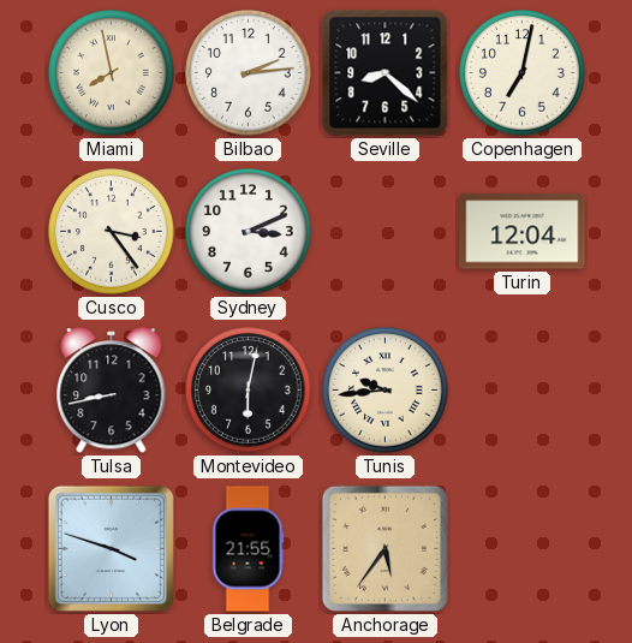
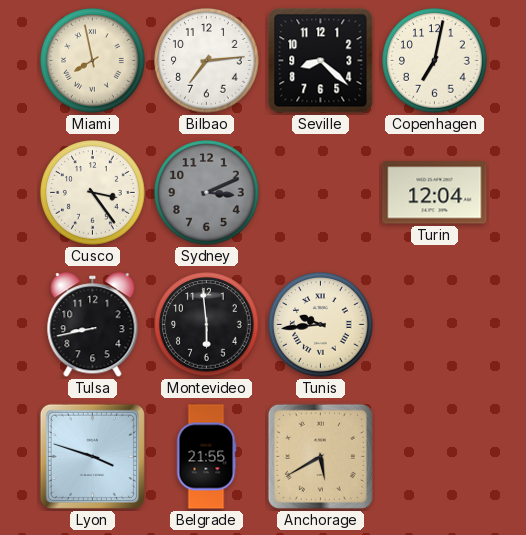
Bilbao: 2:14 -> 7:14
Sydney dial: white -> grey
Montevideo: 6:02 -> 5:59
Anchorage: 5:36 -> 5:40
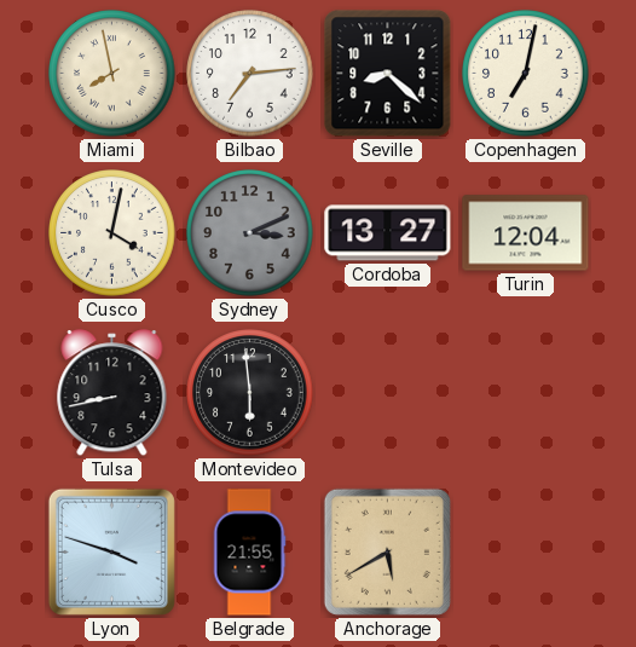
Cusco: 3:24 -> 4:02
Cordoba: none -> 13:27
Tunis: 9:44 -> none
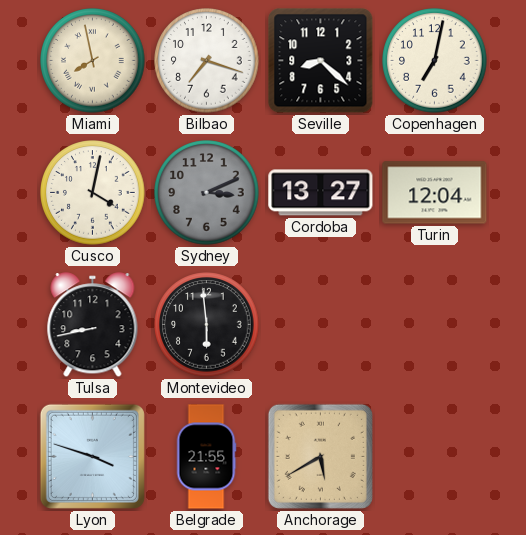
Bilbao: 7:14 -> 7:18
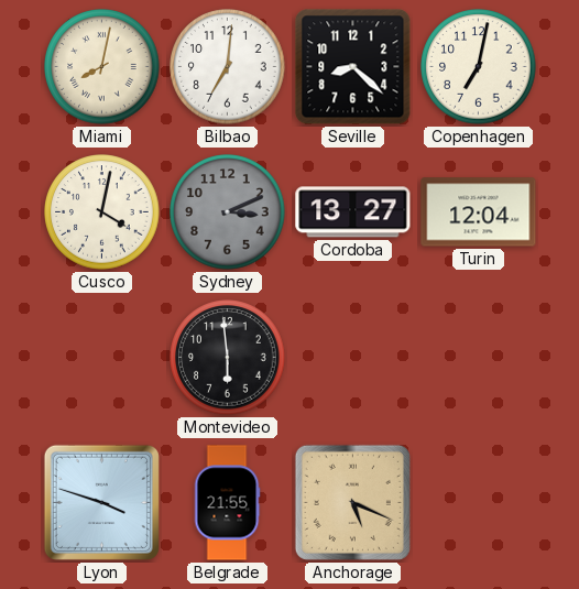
Miami: 7:58 -> 8:02
Bilbao: 7:18 -> 7:01
Tulsa: 8:43 -> none
Anchorage: 5:40 -> 5:19
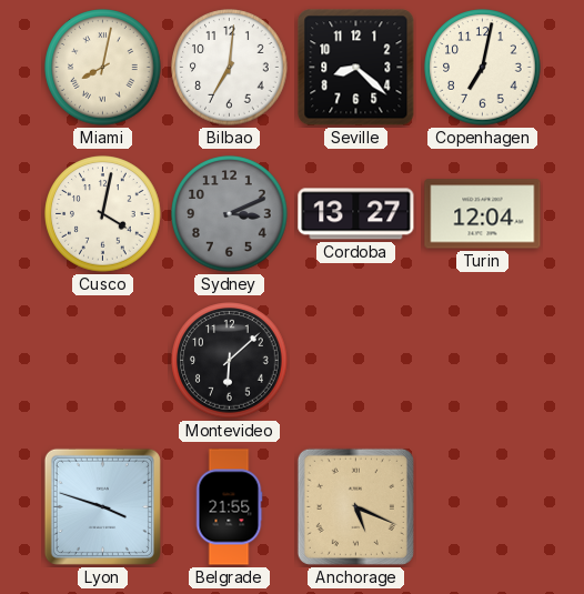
Montevideo: 5:59 -> 6:08
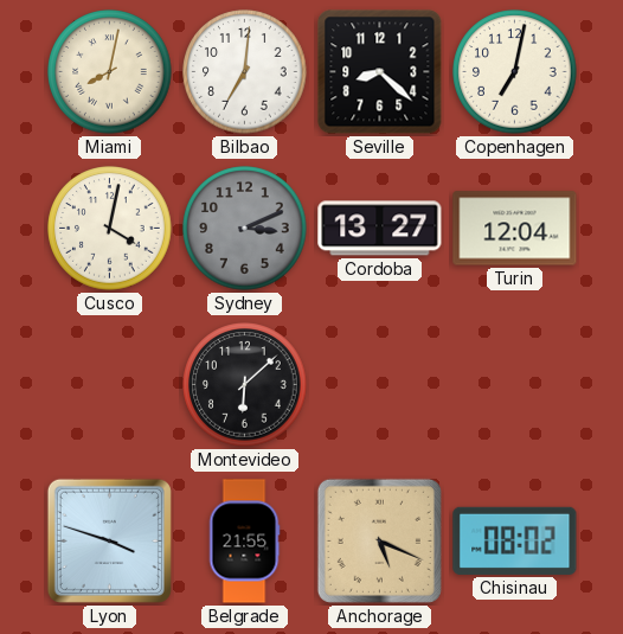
Chisinau: none -> 08:02
